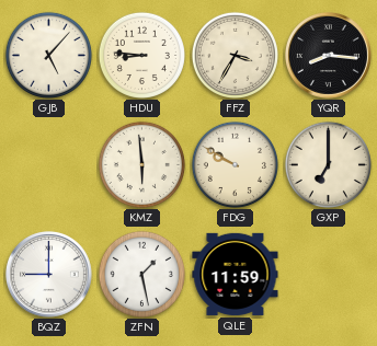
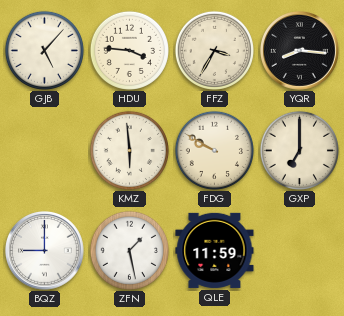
HDU: 8:46 -> 3:46
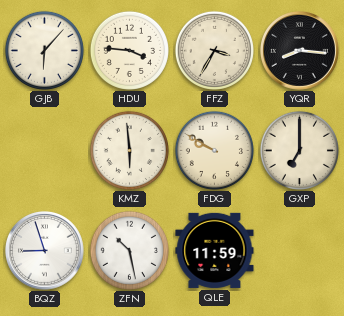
GJB: 5:07 -> 6:07
BQZ: 9:00 -> 8:57
ZFN: 1:28 -> 10:28
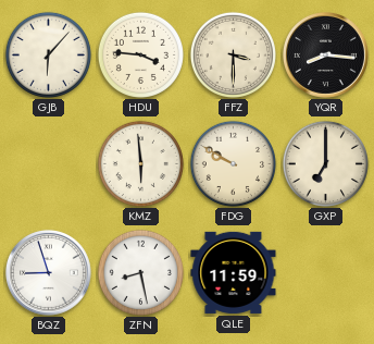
FFZ: 3:35 -> 3:30
ZFN: 10:28 -> 8:28
